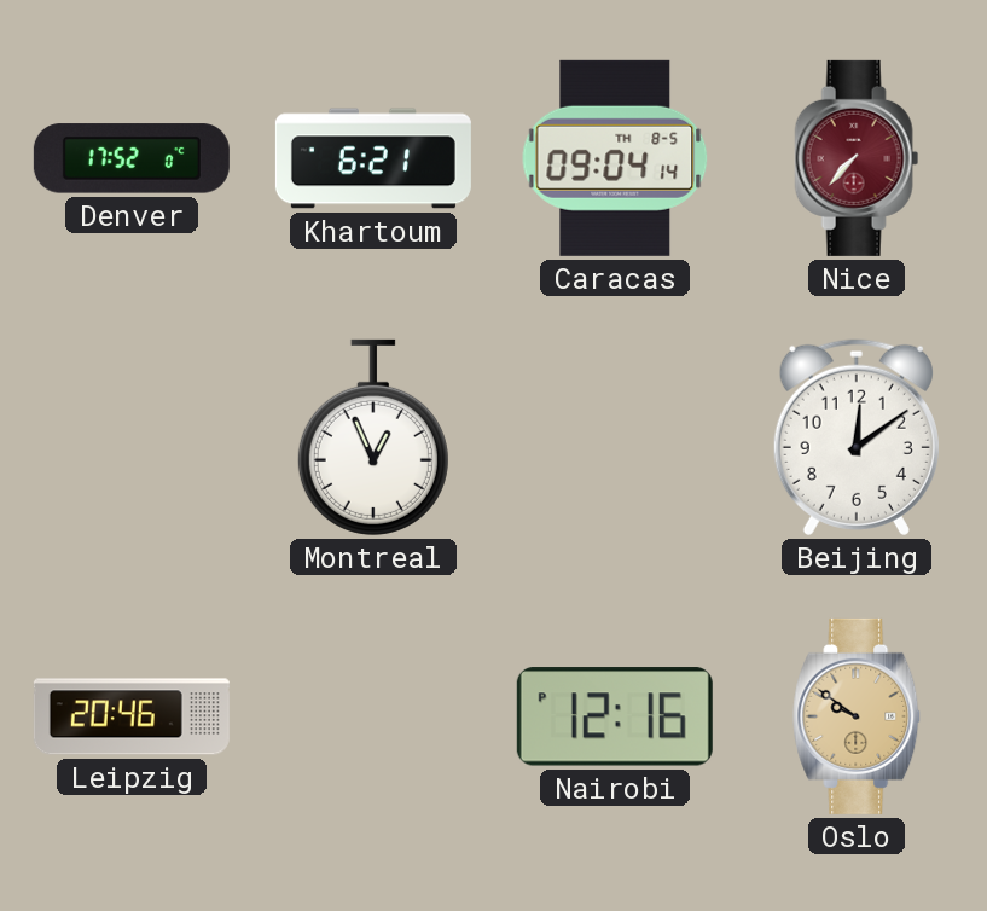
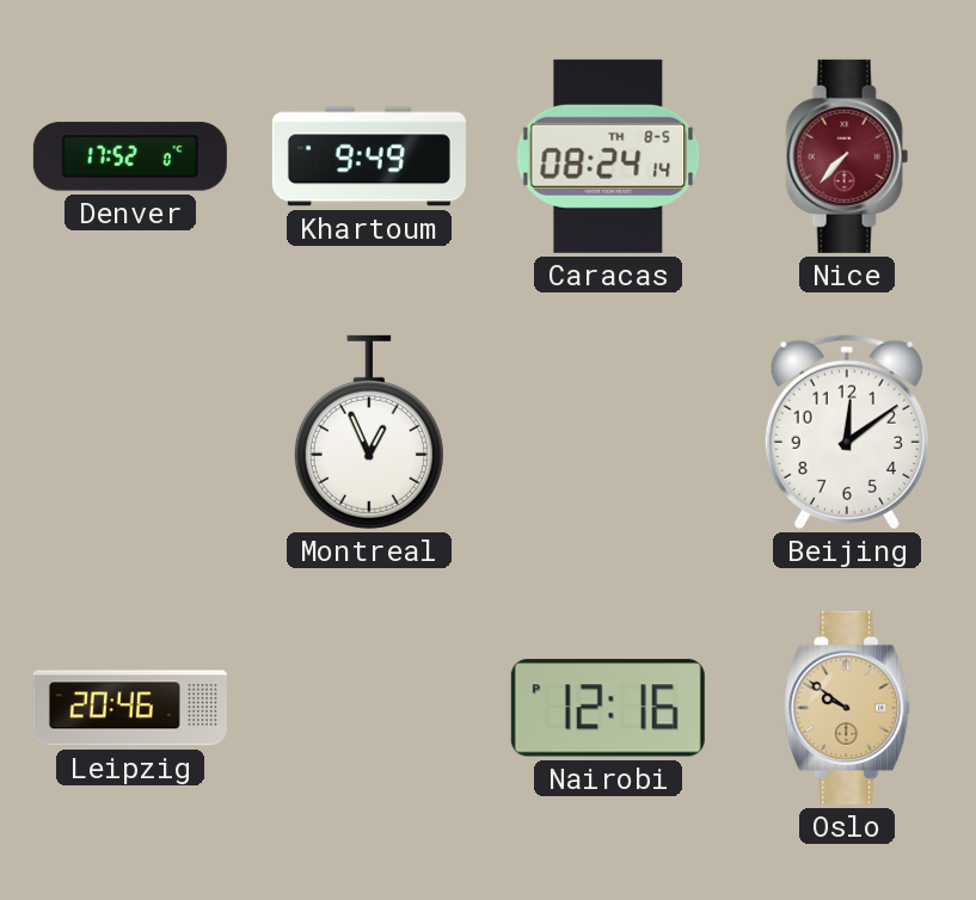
Khartoum: 6:21 -> 9:49
Caracas: 09:04 -> 08:24
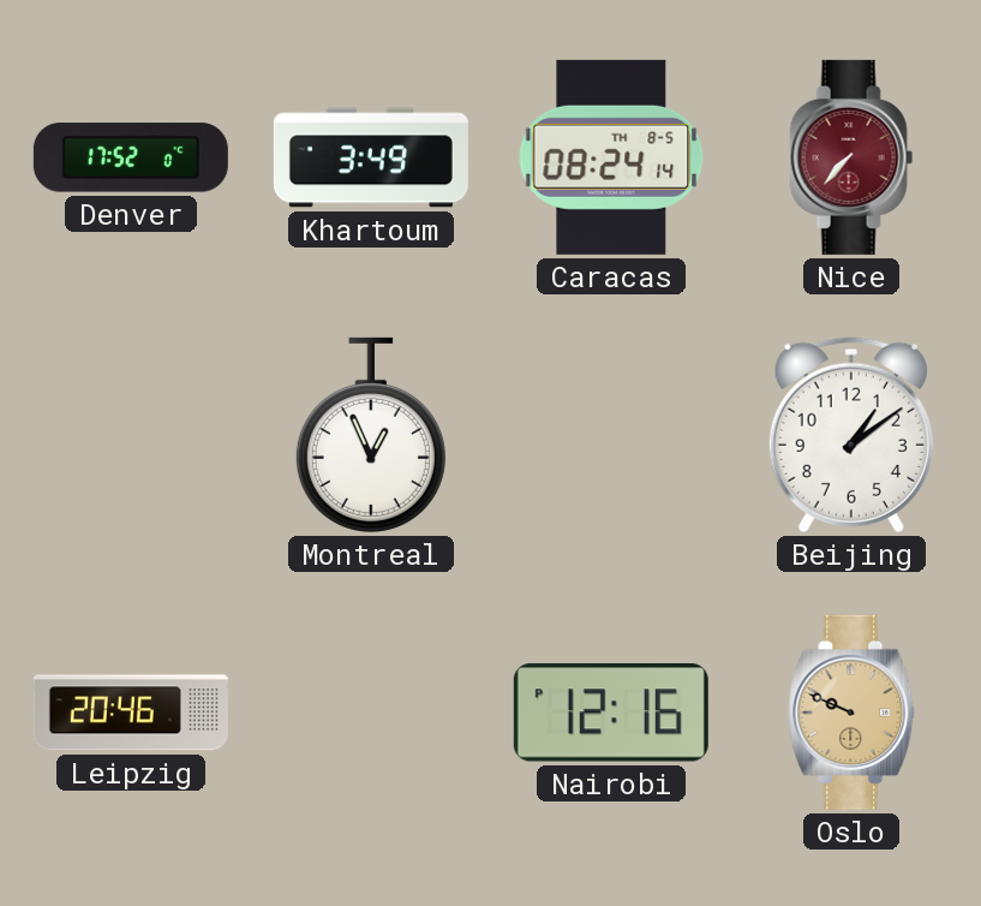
Khartoum: 9:49 -> 3:49
Beijing: 12:09 -> 1:09
Oslo: 9:51 -> 9:49
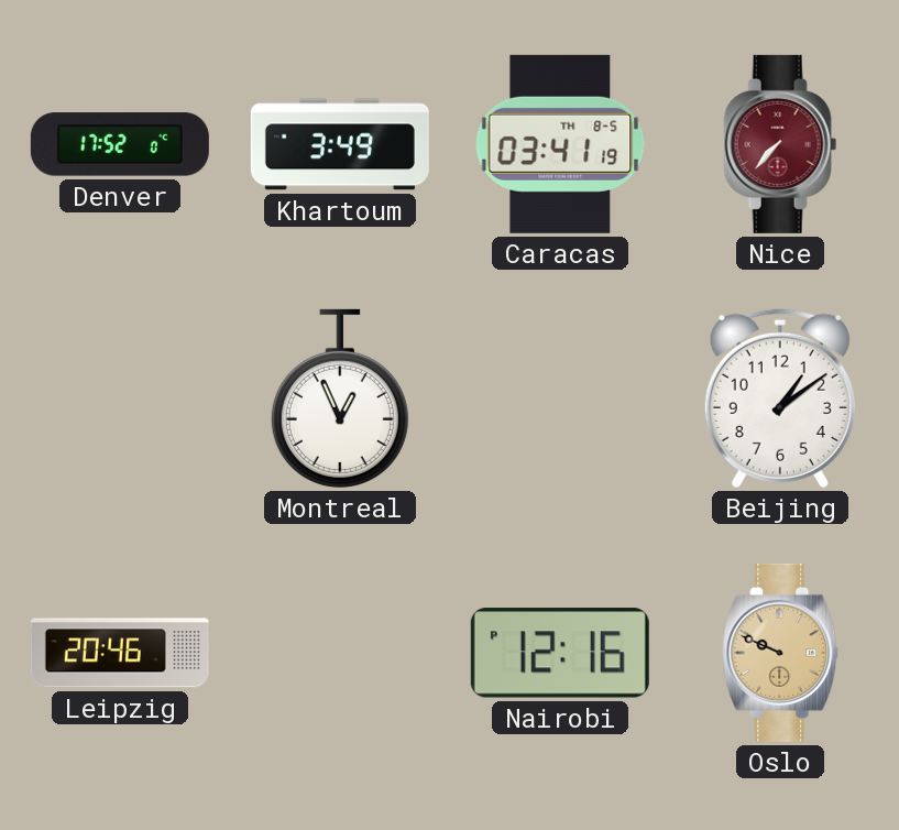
Caracas: 08:24 -> 03:41
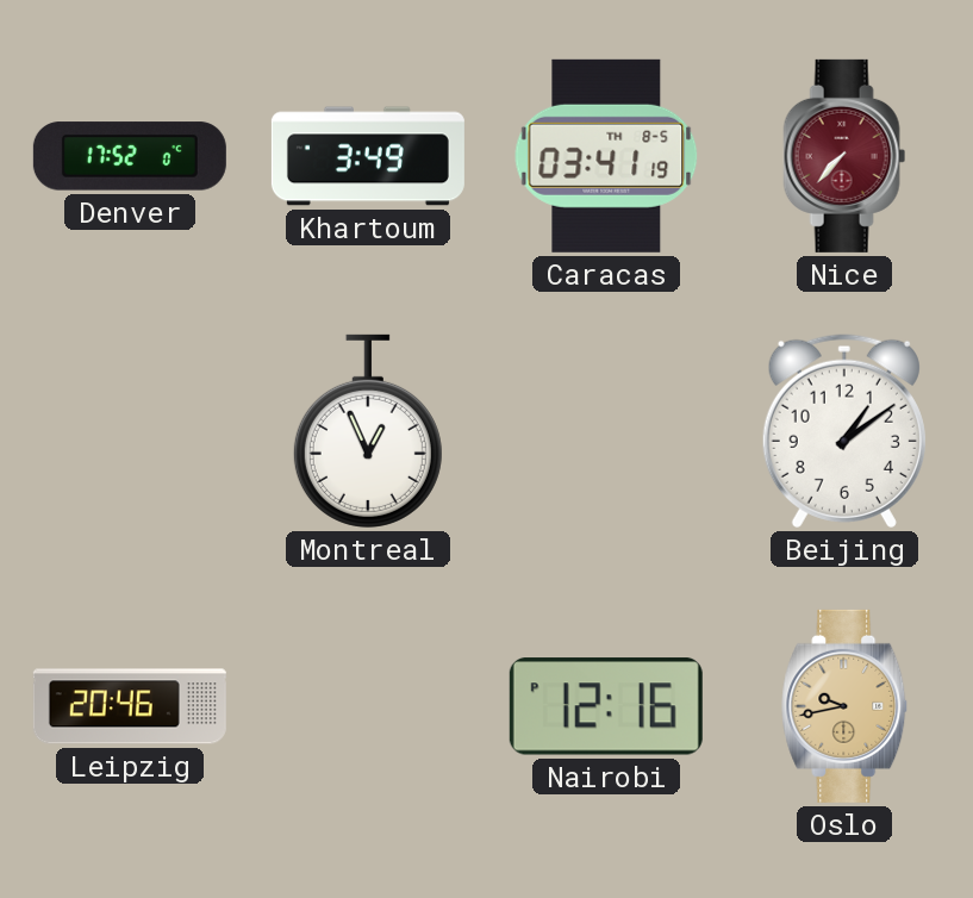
Oslo: 9:49 -> 9:43
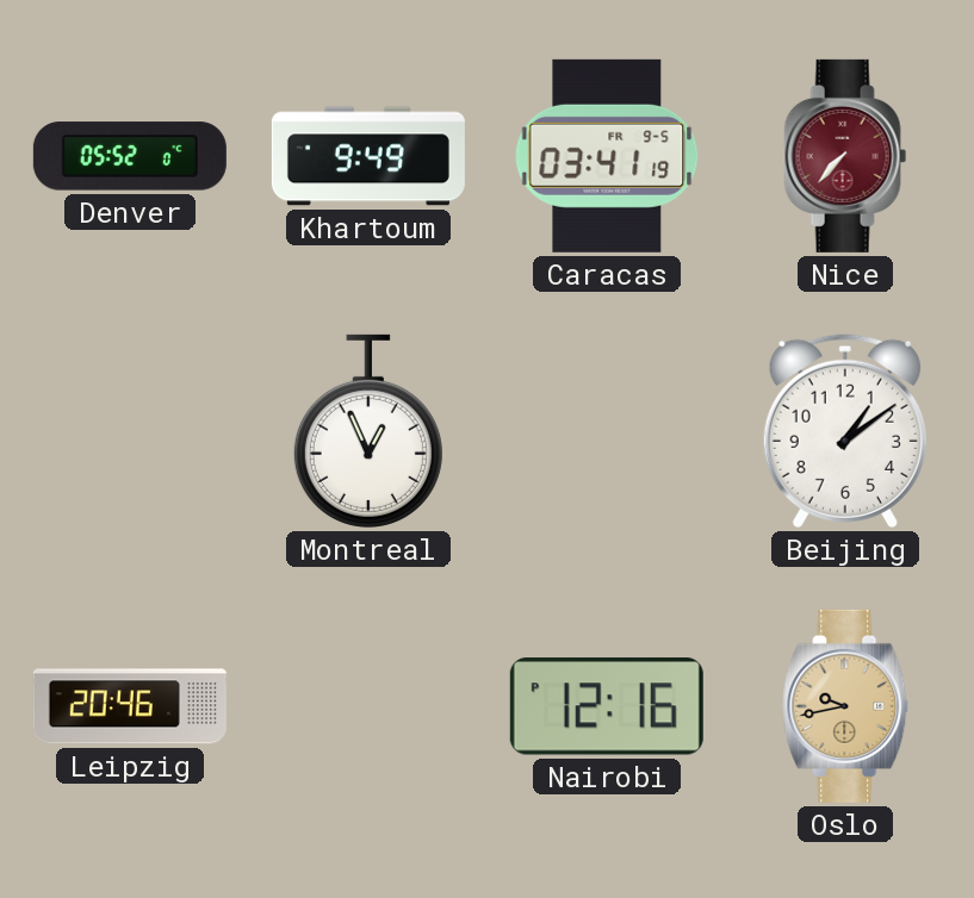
Denver: 17:52 -> 05:52
Khartoum: 3:49 -> 9:49
Caracas date: TH 8-5 -> FR 9-5
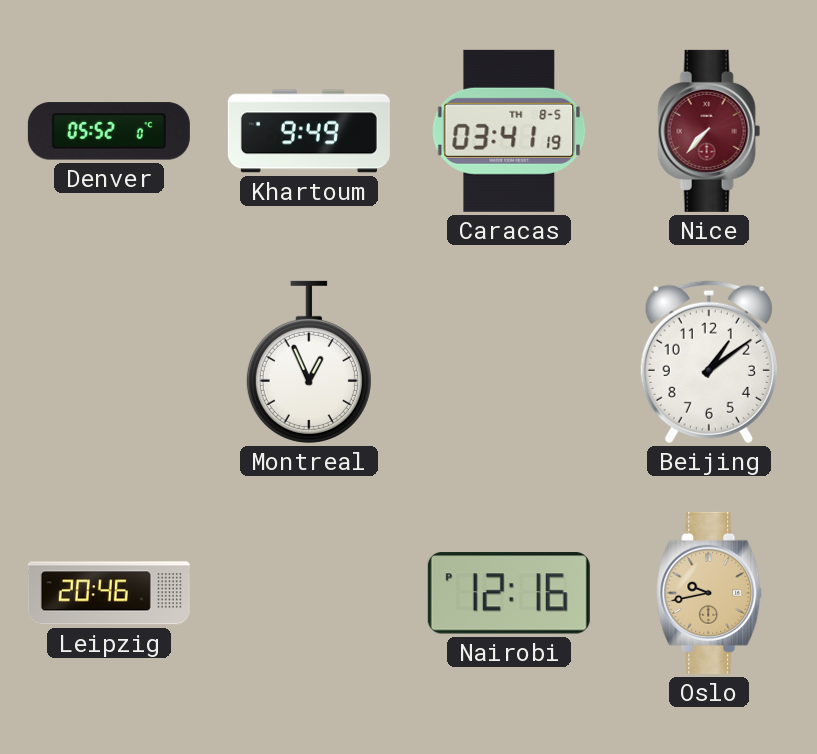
Caracas date: FR 9-5 -> TH 8-5
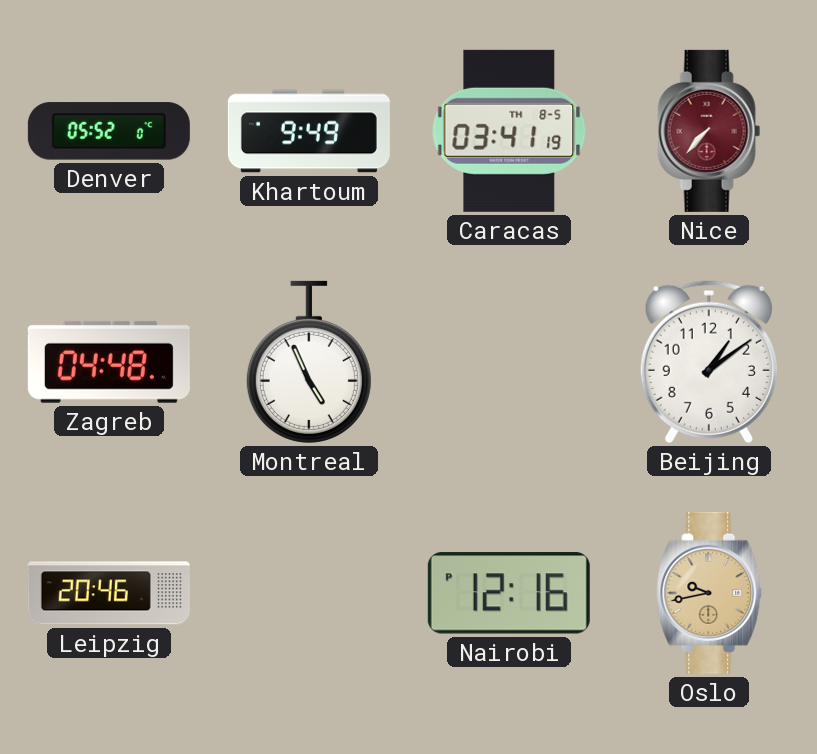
Zagreb: none -> 04:48
Montreal: 12:56 -> 4:56
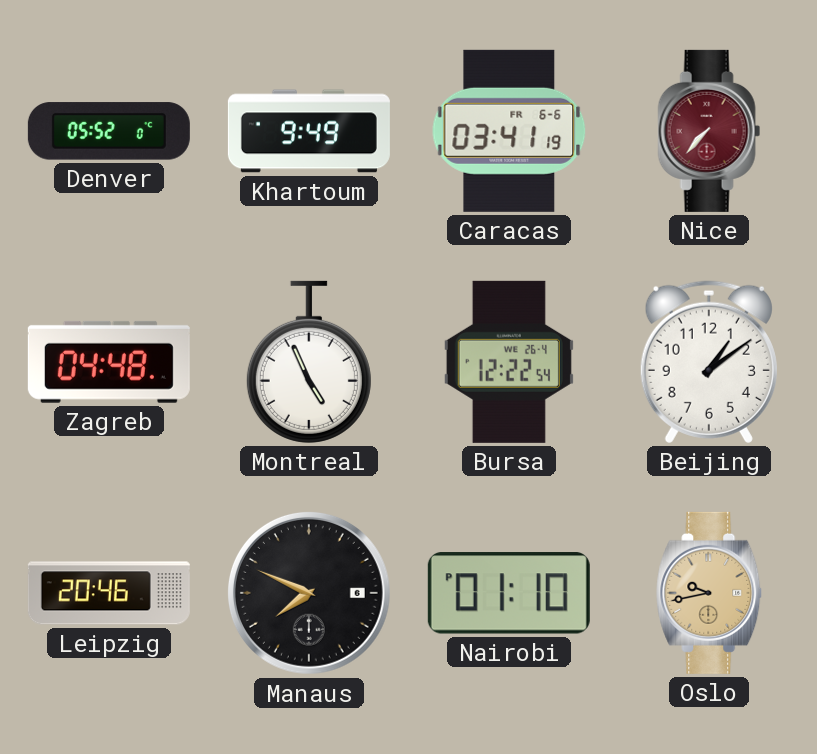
Caracas date: TH 8-5 -> FR 6-6
Bursa: none -> 12:22
Manaus: none -> 7:49
Nairobi: 12:16 -> 01:10
